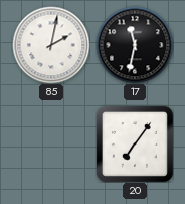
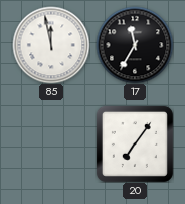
85: 2:02 -> 11:58
17: 11:32 -> 11:35
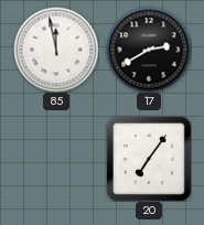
17: 11:35 -> 2:40
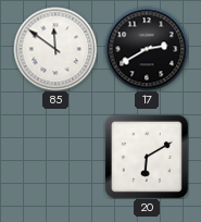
85: 11:58 -> 11:51
20: 7:06 -> 6:10
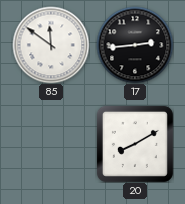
17: 2:40 -> 2:44
20: 6:10 -> 8:10
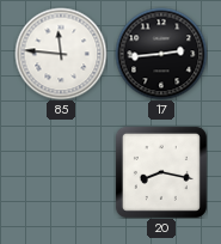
85: 11:51 -> 11:46
20: 8:10 -> 8:17
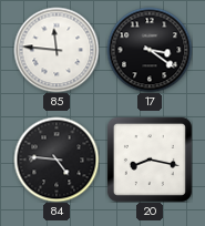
17: 2:44 -> 3:21
84: none -> 4:46
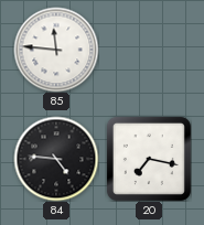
17: 3:21 -> none
20: 8:17 -> 7:17
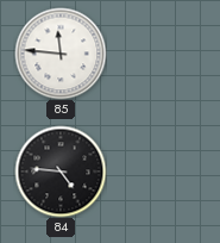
20: 7:17 -> none
